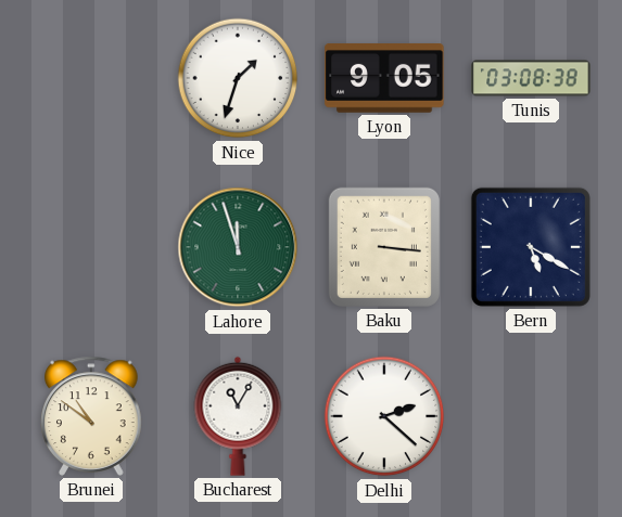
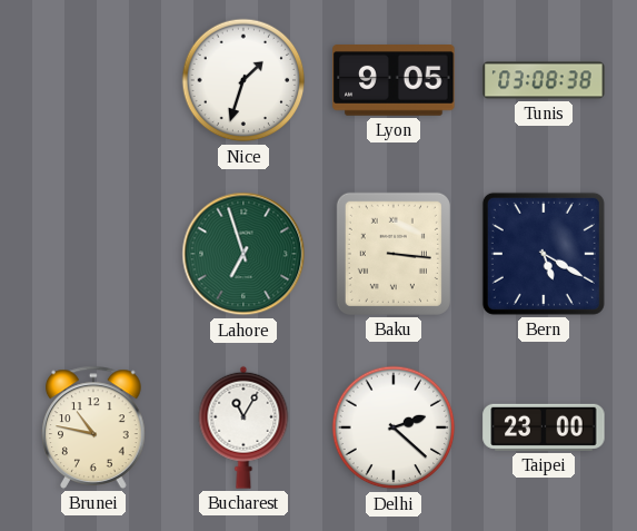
Lahore: 11:57 -> 6:57
Brunei: 10:51 -> 10:47
Taipei: none -> 23:00
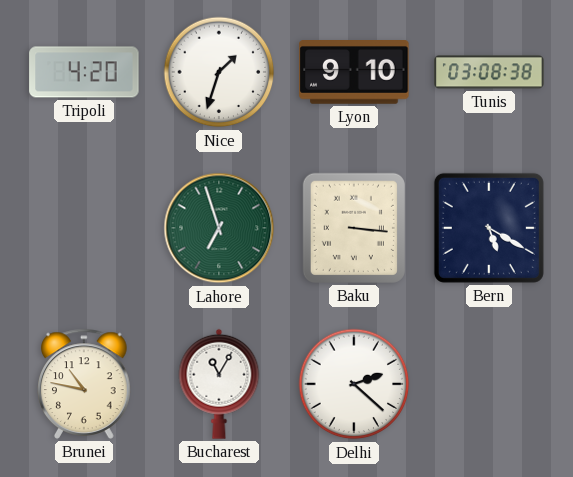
Tripoli: none -> 4:20
Lyon: 9:05 -> 9:10
Taipei: 23:00 -> none
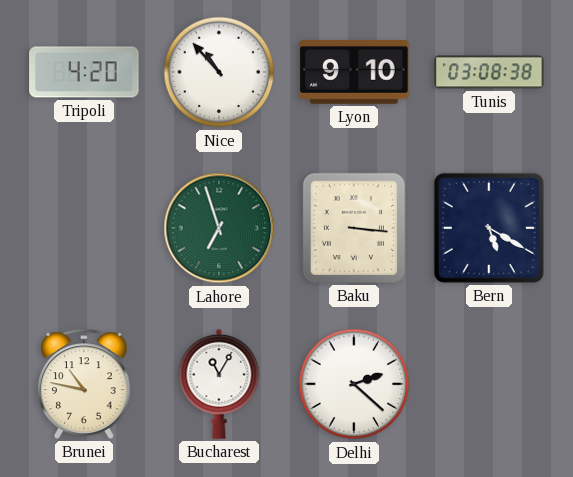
Nice: 1:33 -> 10:53
